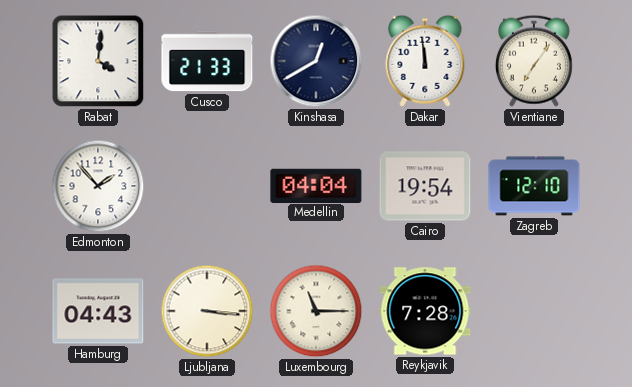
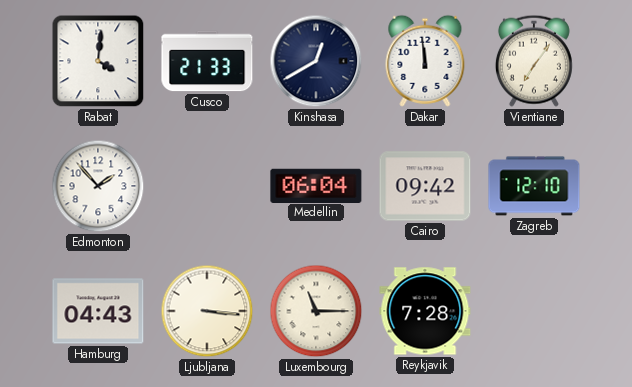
Medellin: 04:04 -> 06:04
Cairo: 19:54 -> 09:42
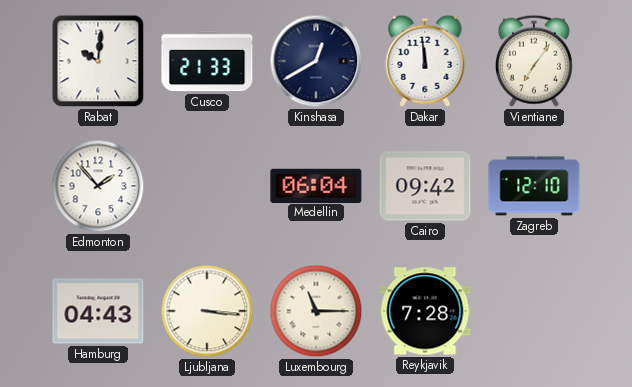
Rabat: 4:01 -> 10:01
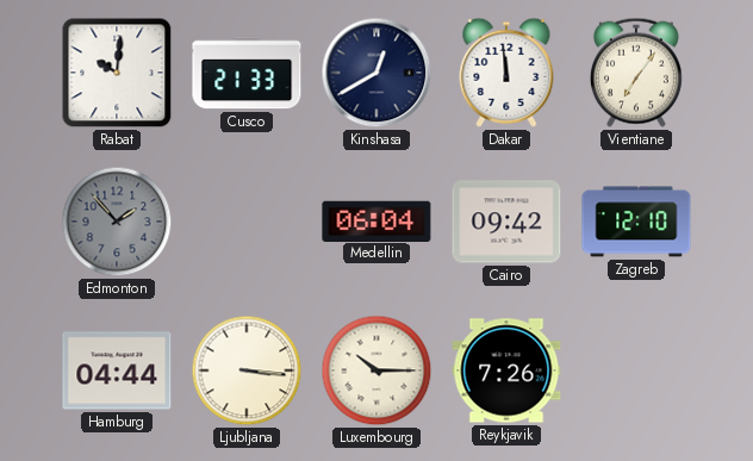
Edmonton dial: white -> grey
Hamburg: 04:43 -> 04:44
Luxembourg: 11:15 -> 10:15
Reykjavik: 7:28 -> 7:26
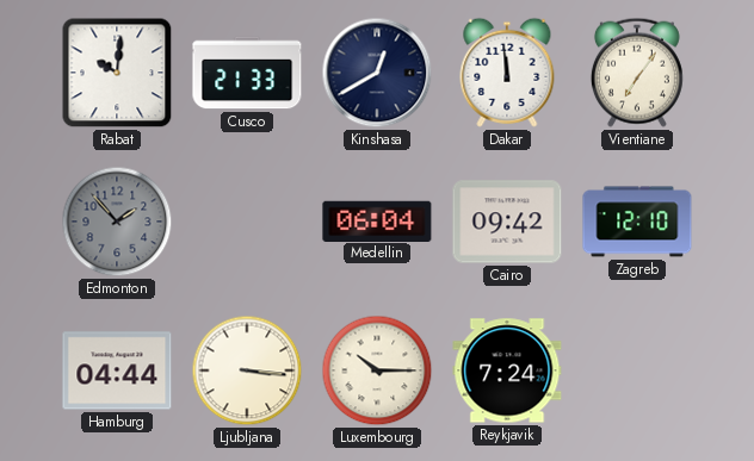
Reykjavik: 7:26 -> 7:24
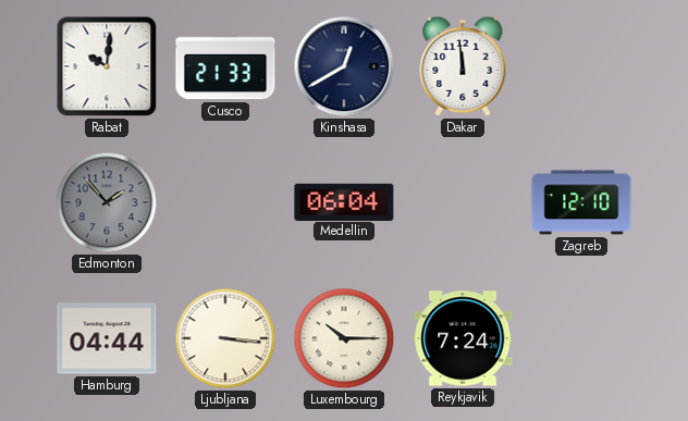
Vientiane: 7:06 -> none
Cairo: 09:42 -> none
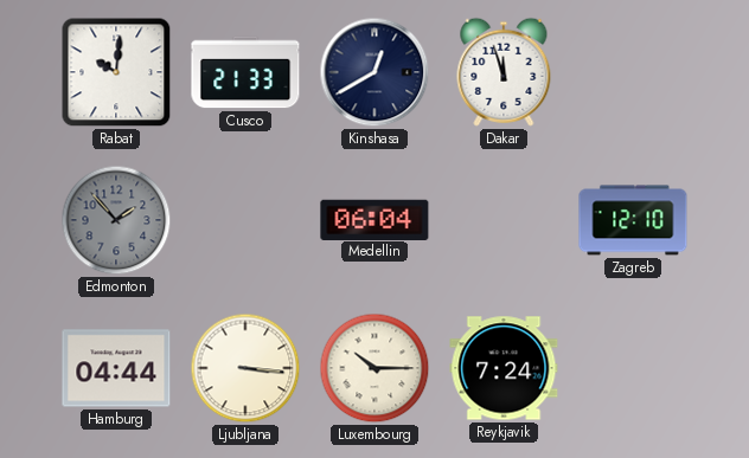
Dakar: 11:59 -> 11:57
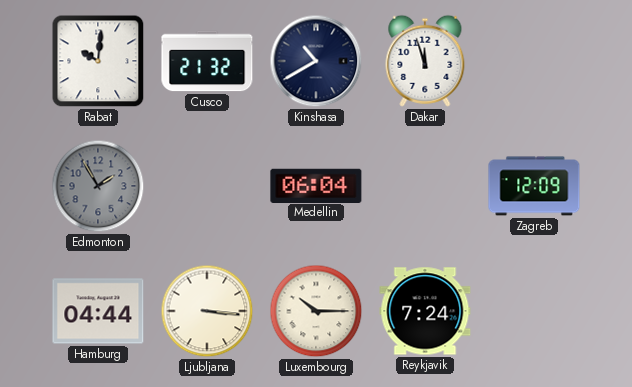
Cusco: 21:33 -> 21:32
Kinshasa: 12:40 -> 10:40
Edmonton: 1:53 -> 1:55
Zagreb: 12:10 -> 12:09
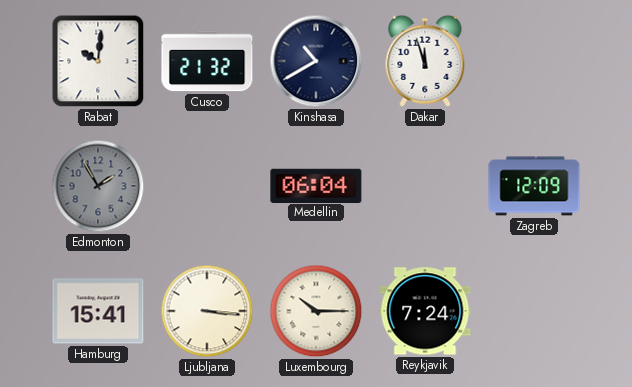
Hamburg: 04:44 -> 15:41
